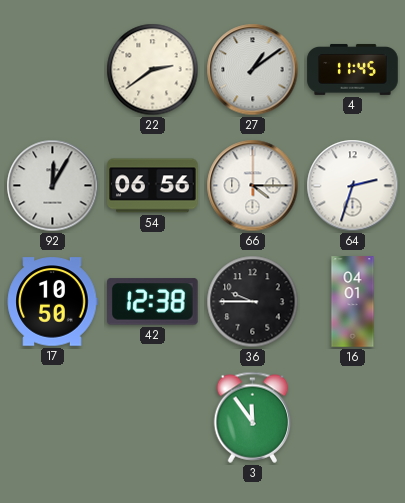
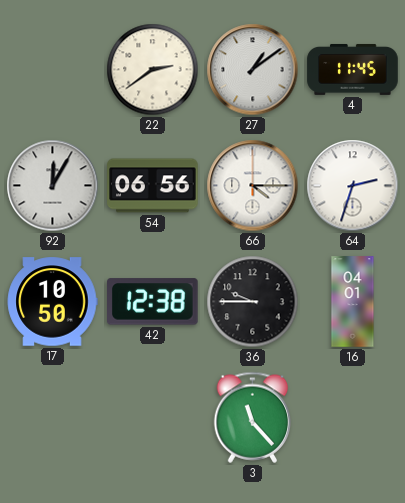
3: 11:54 -> 11:23
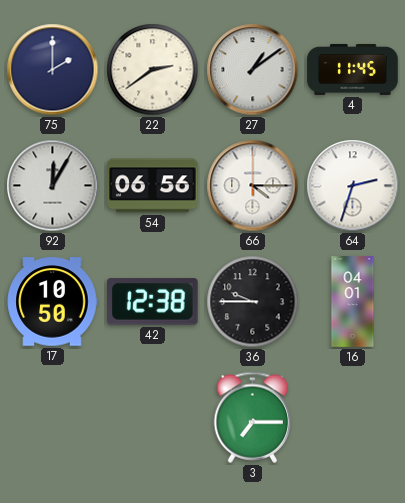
75: none -> 2:00
3: 11:23 -> 7:15
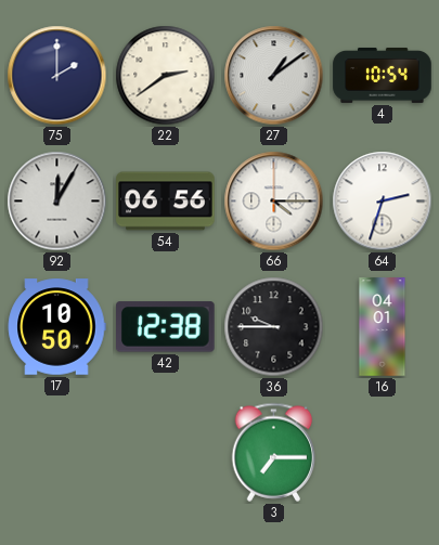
4: 11:45 -> 10:54
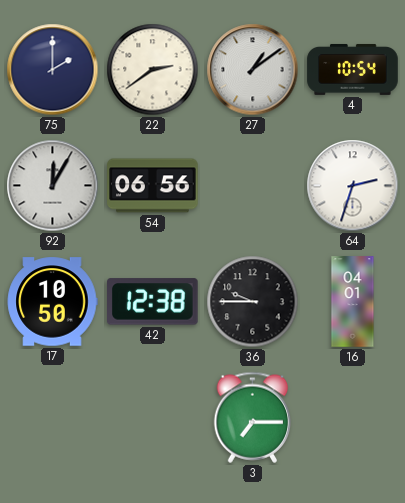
66: 4:15 -> none
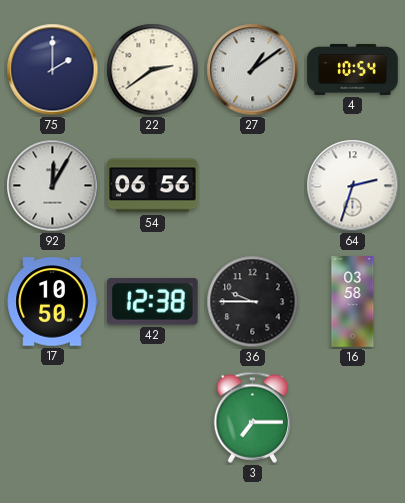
16: 04:01 -> 03:58
